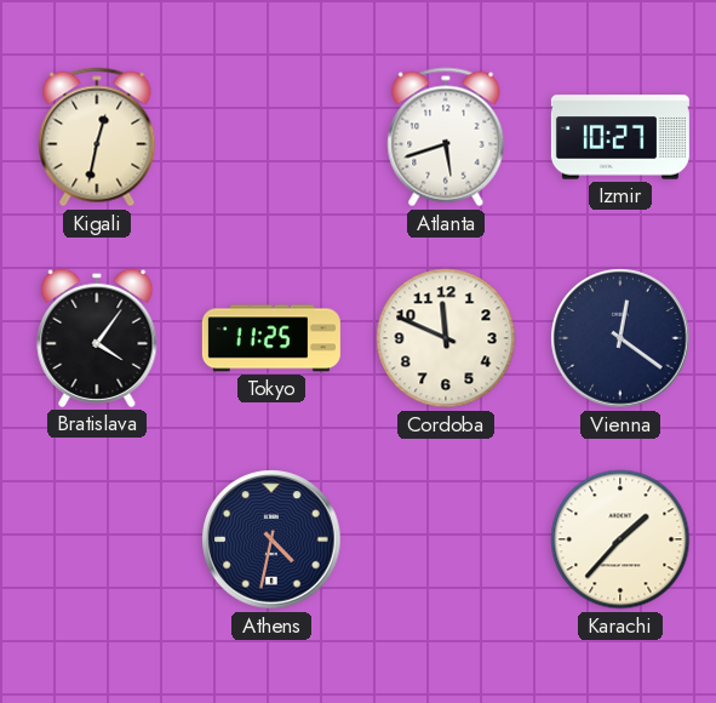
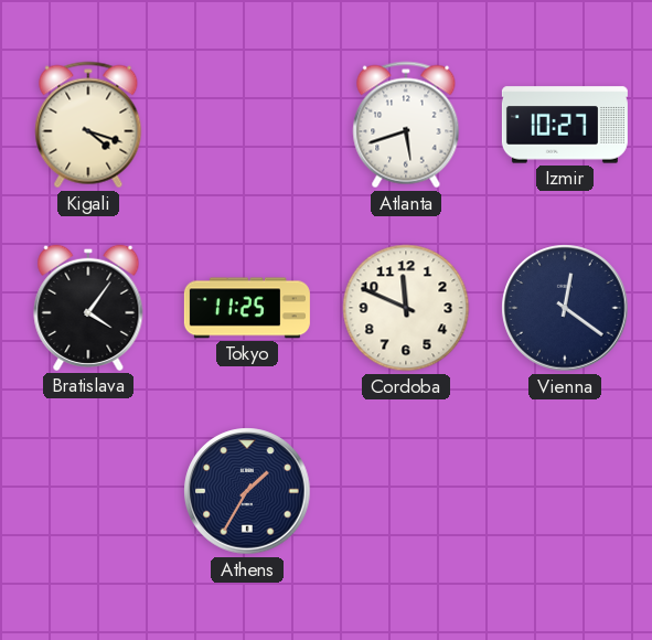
Kigali: 12:32 -> 4:18
Athens: 4:32 -> 1:35
Karachi: 1:37 -> none
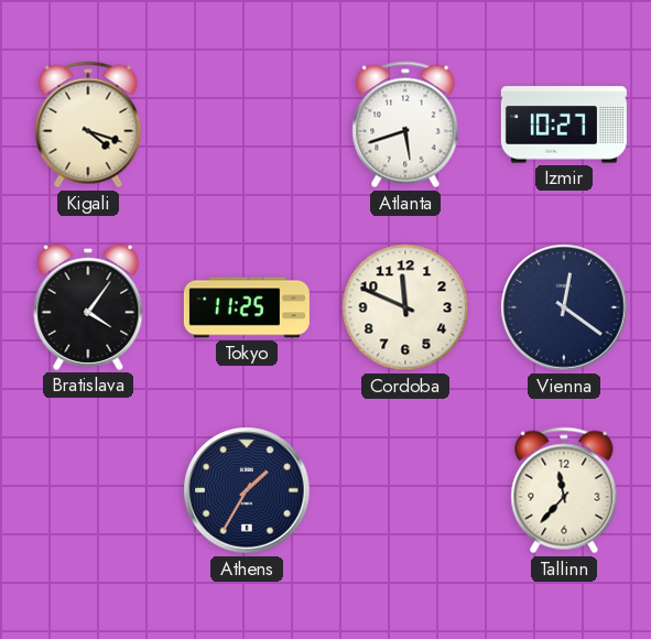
Tallinn: none -> 11:37
